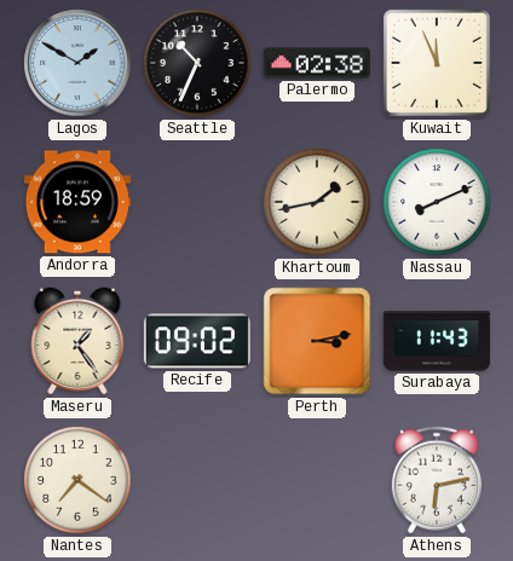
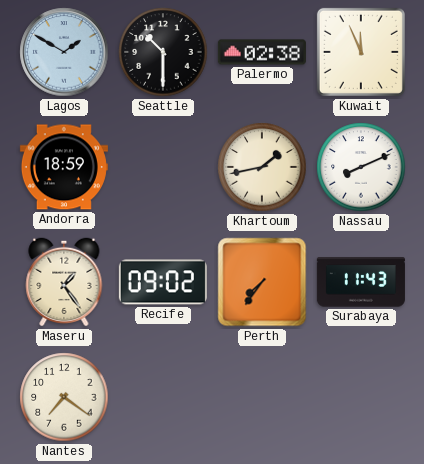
Seattle: 10:34 -> 10:30
Perth: 3:13 -> 7:36
Athens: 6:13 -> none
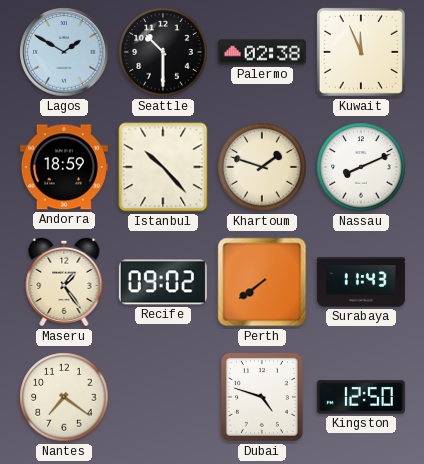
Istanbul: none -> 10:23
Khartoum: 1:43 -> 1:48
Perth: 7:36 -> 7:39
Dubai: none -> 4:48
Kingston: none -> 12:50
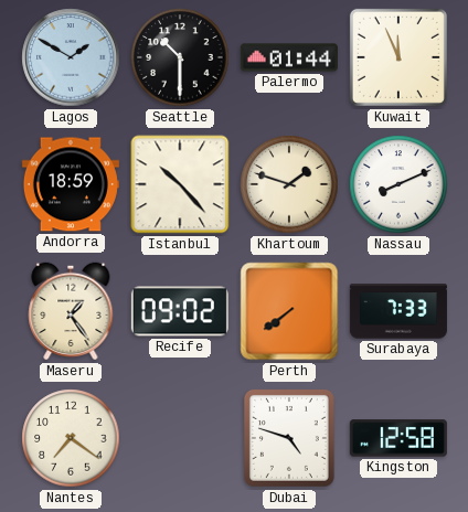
Palermo: 02:38 -> 01:44
Surabaya: 11:43 -> 7:33
Kingston: 12:50 -> 12:58
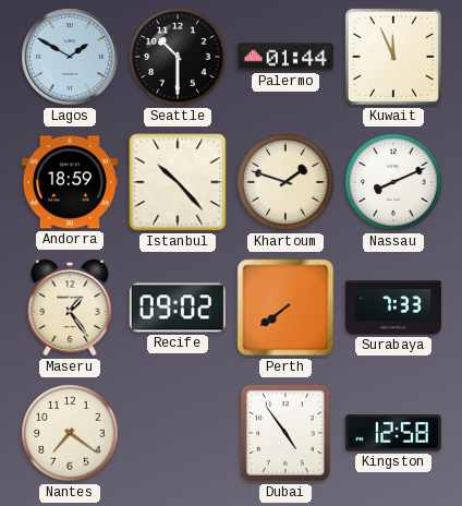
Dubai: 4:48 -> 4:54
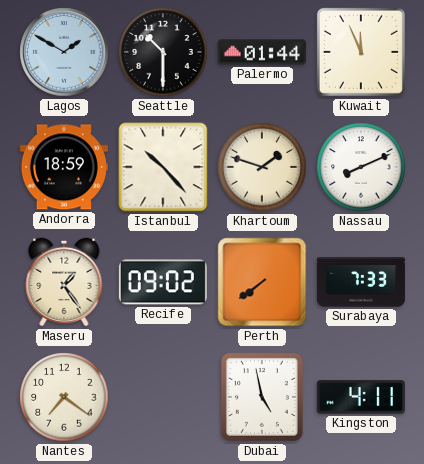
Dubai: 4:54 -> 4:58
Kingston: 12:58 -> 4:11
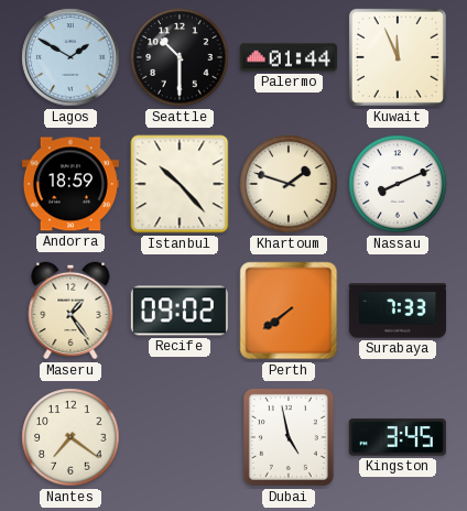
Kingston: 4:11 -> 3:45
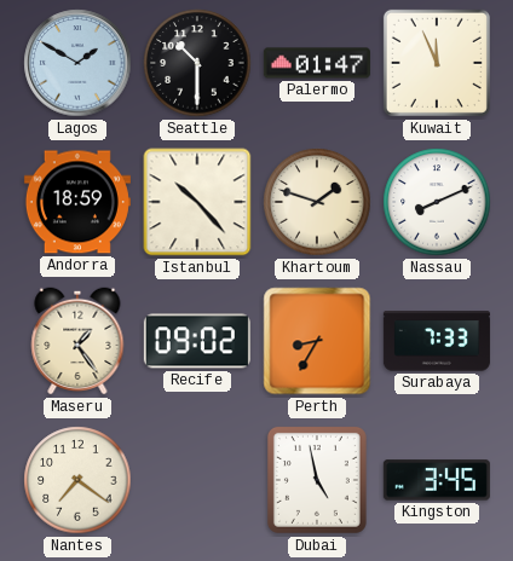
Palermo: 01:44 -> 01:47
Perth: 7:39 -> 8:35
